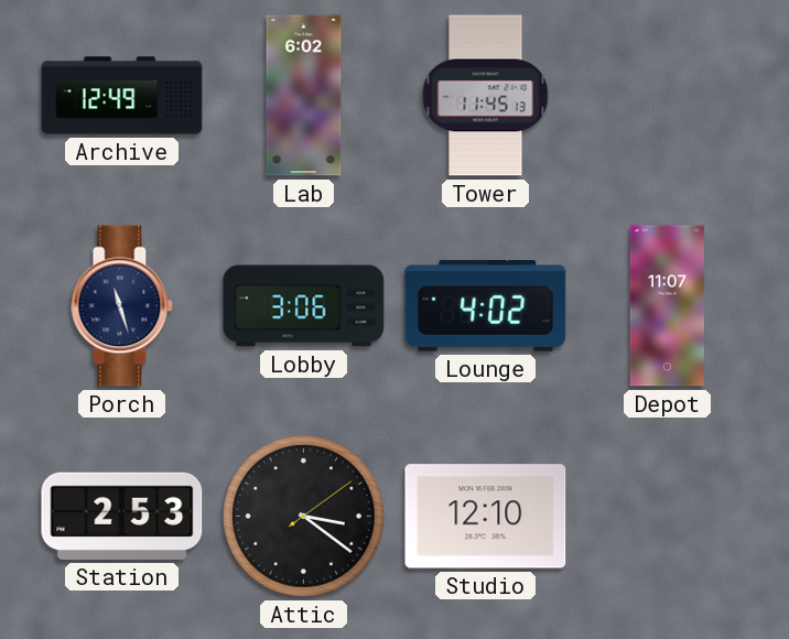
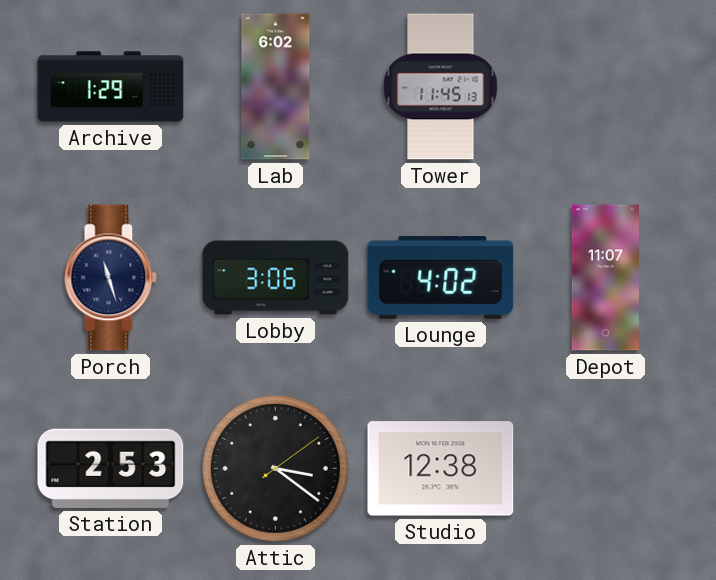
Archive: 12:49 -> 1:29
Studio: 12:10 -> 12:38
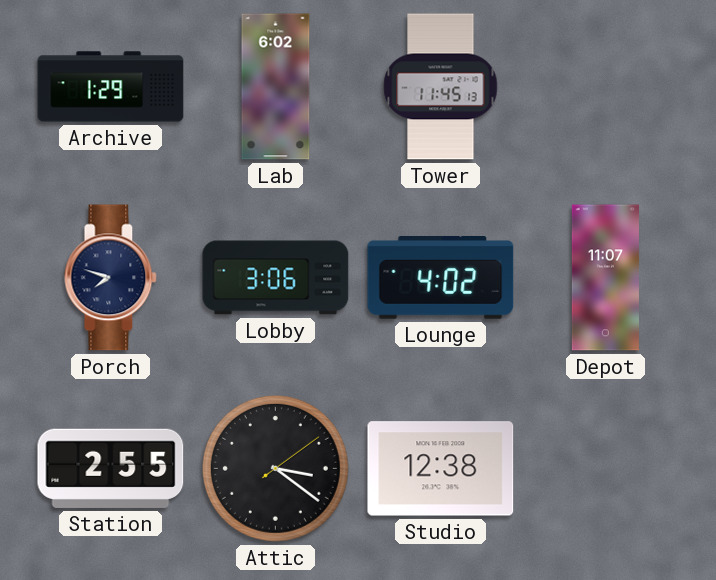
Porch: 11:27 -> 7:48
Station: 2:53 -> 2:55
